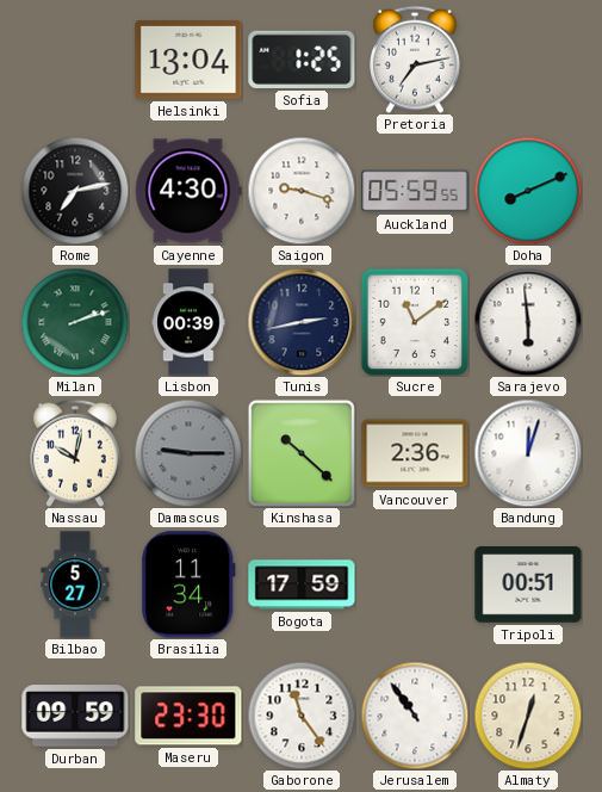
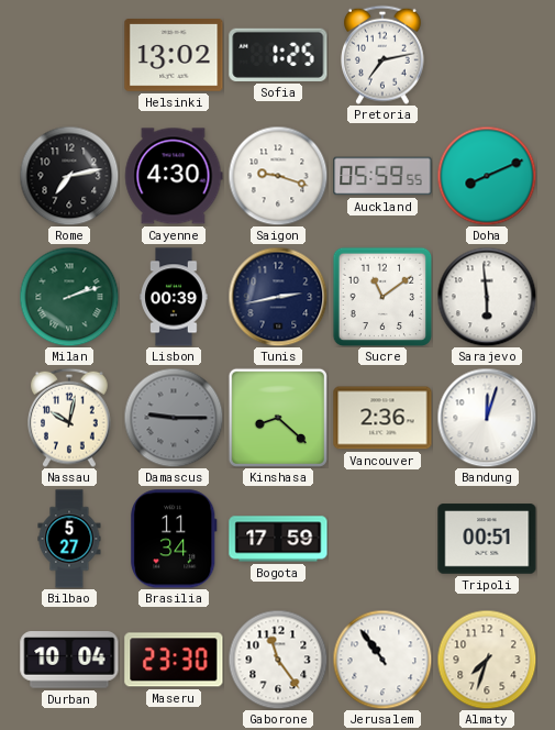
Helsinki: 13:04 -> 13:02
Kinshasa: 10:22 -> 8:22
Durban: 09:59 -> 10:04
Almaty: 12:33 -> 7:33
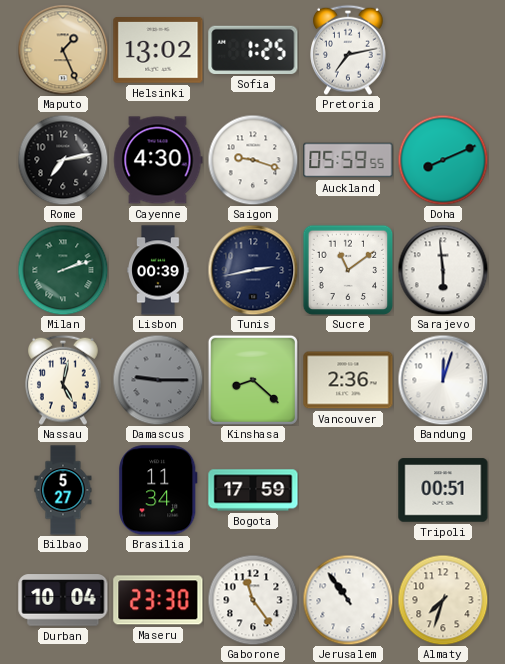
Maputo: none -> 1:26
Nassau: 10:02 -> 5:02
